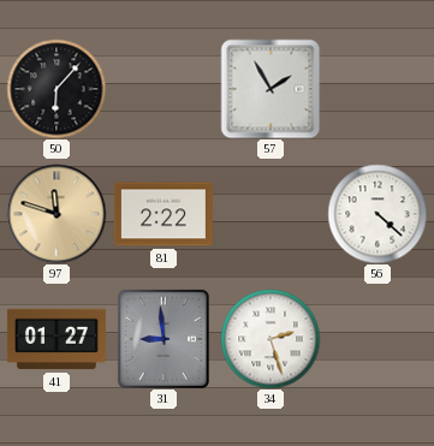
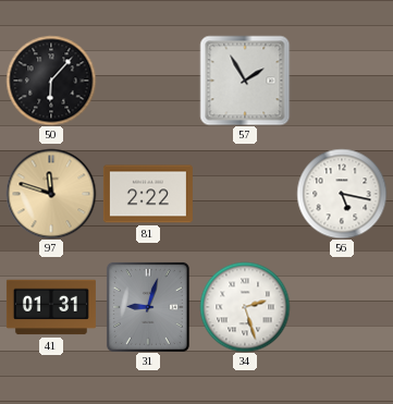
56: 4:22 -> 5:17
41: 01:27 -> 01:31
31: 8:59 -> 9:03
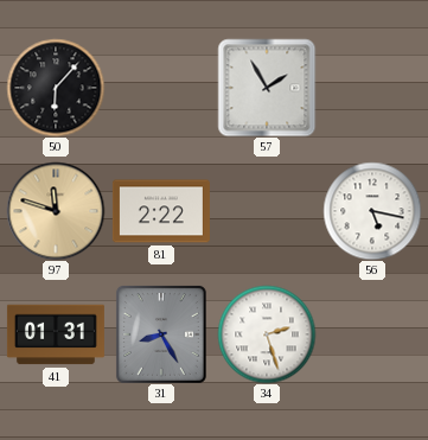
31: 9:03 -> 8:25
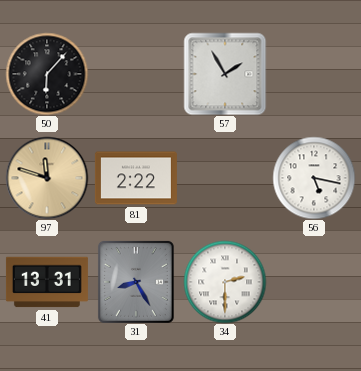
41: 01:31 -> 13:31
34: 2:27 -> 2:30
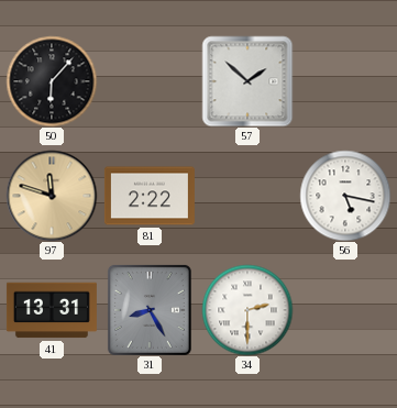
57: 1:55 -> 1:52
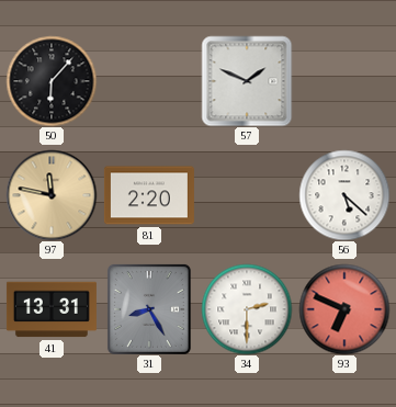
57: 1:52 -> 1:49
97: 11:48 -> 11:47
81: 2:22 -> 2:20
56: 5:17 -> 5:22
93: none -> 6:49
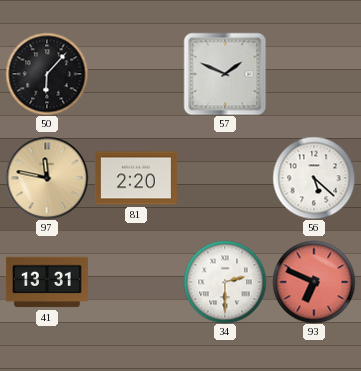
31: 8:25 -> none
